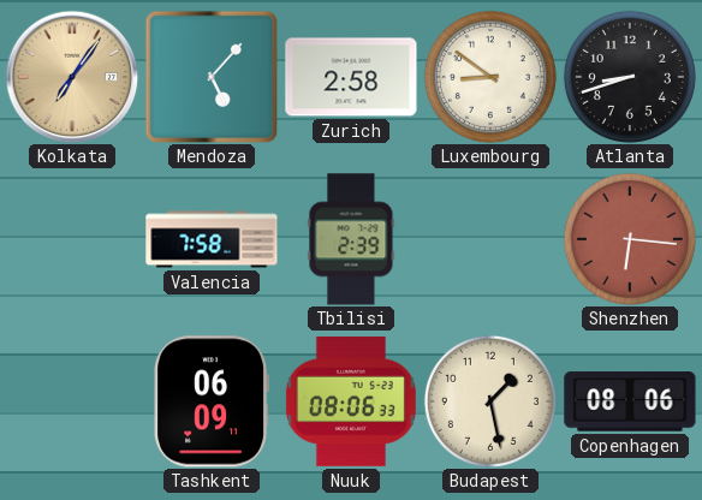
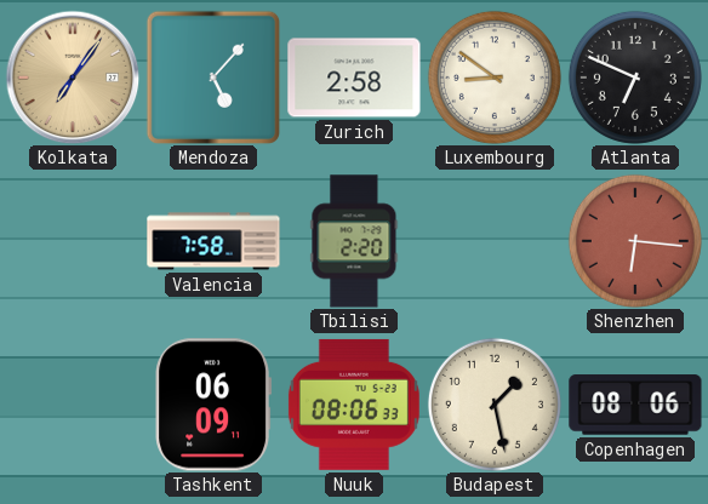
Atlanta: 8:42 -> 6:49
Tbilisi: 2:39 -> 2:20
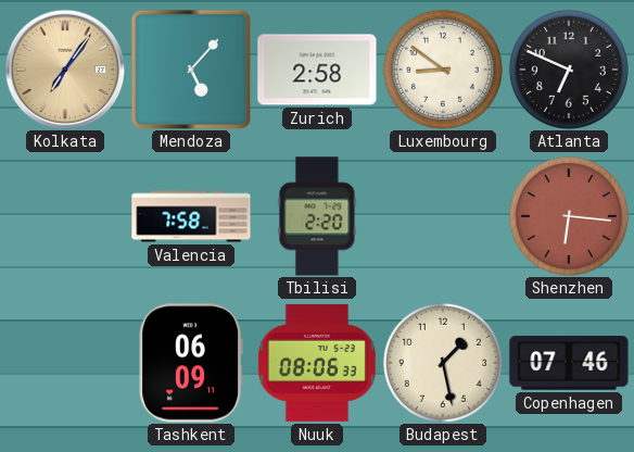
Copenhagen: 08:06 -> 07:46
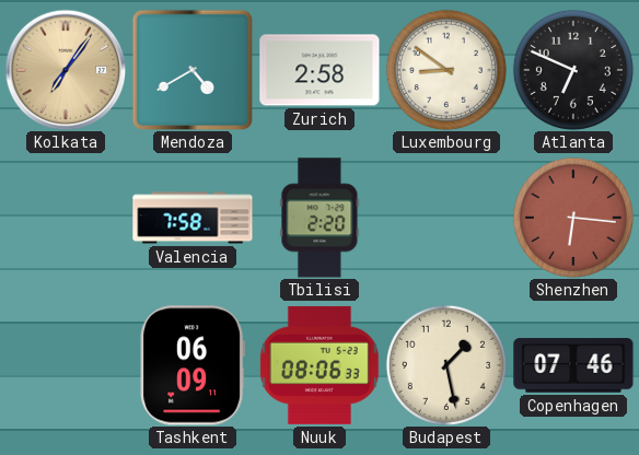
Mendoza: 5:07 -> 4:40
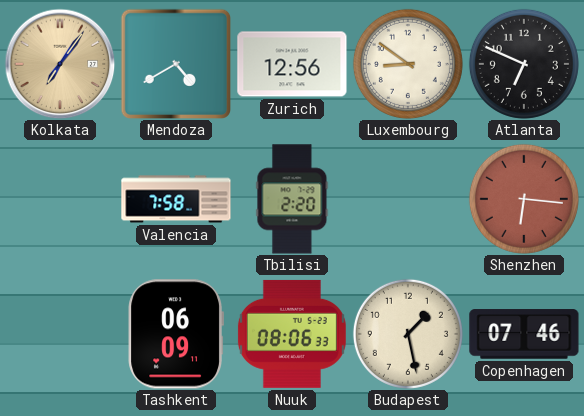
Zurich: 2:58 -> 12:56
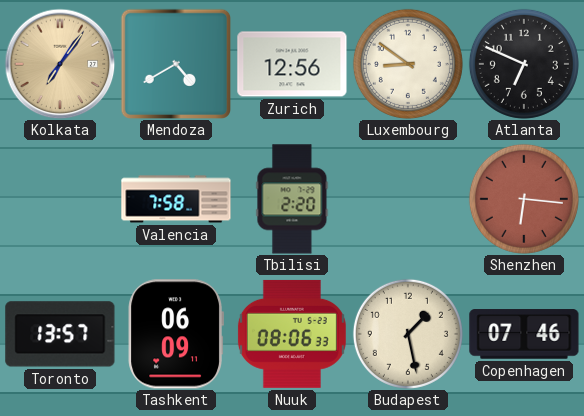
Toronto: none -> 13:57
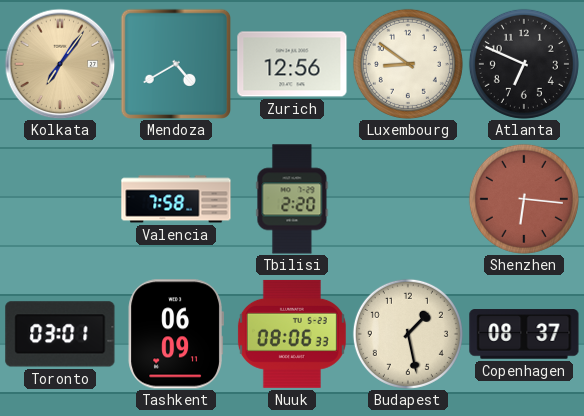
Toronto: 13:57 -> 03:01
Copenhagen: 07:46 -> 08:37
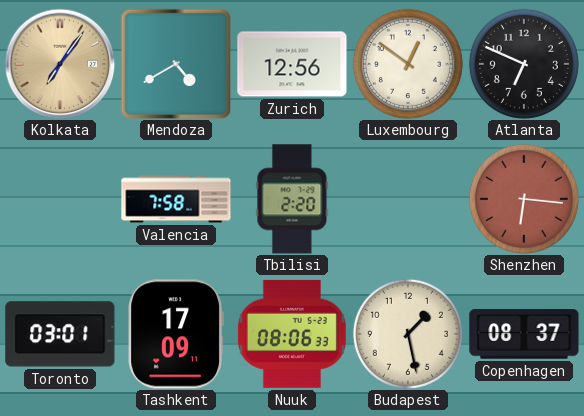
Luxembourg: 8:51 -> 12:51
Tashkent: 06:09 -> 17:09
